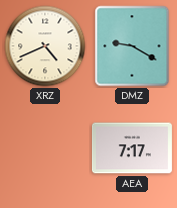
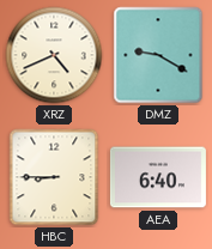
HBC: none -> 8:45
AEA: 7:17 -> 6:40
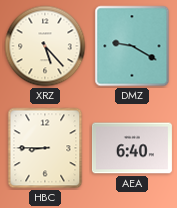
XRZ: 4:41 -> 5:23
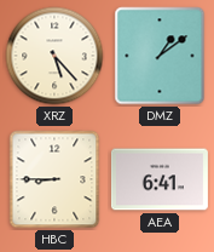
DMZ: 9:20 -> 1:09
AEA: 6:40 -> 6:41
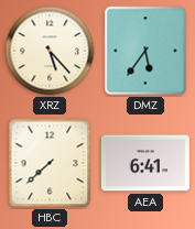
DMZ: 1:09 -> 5:36
HBC: 8:45 -> 7:38
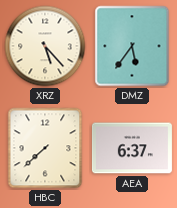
AEA: 6:41 -> 6:37
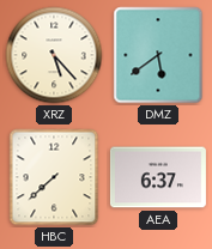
DMZ: 5:36 -> 5:39
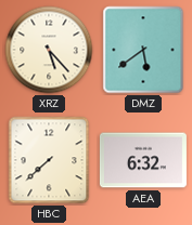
AEA: 6:37 -> 6:32
